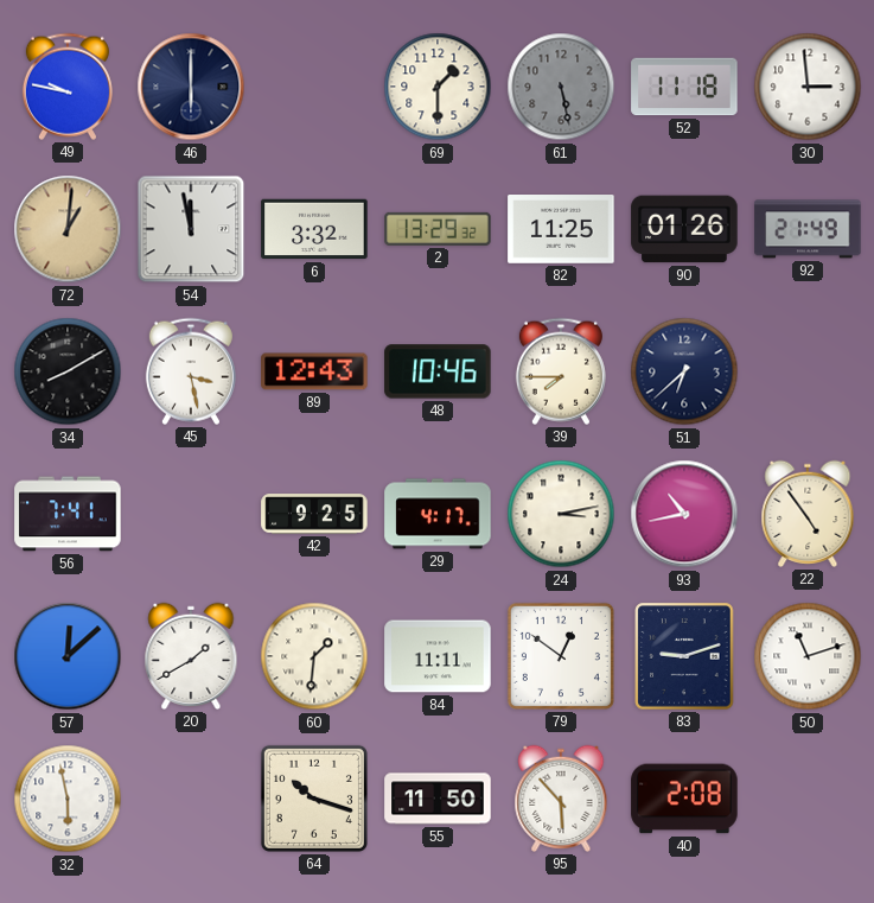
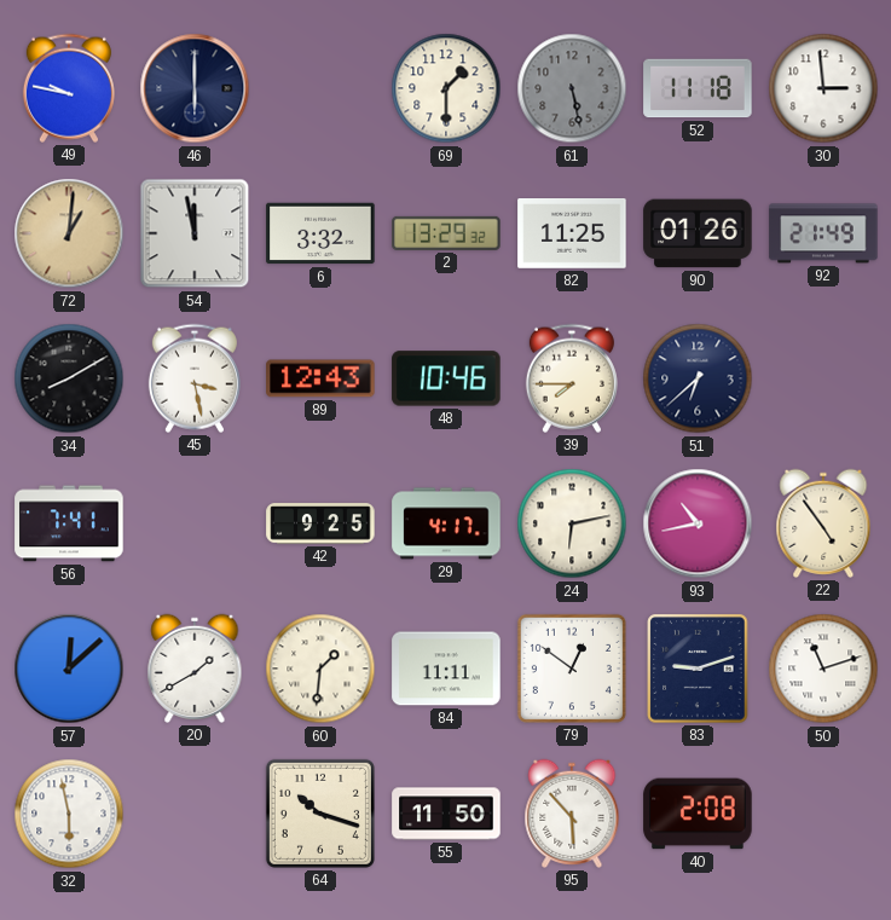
24: 3:13 -> 6:13
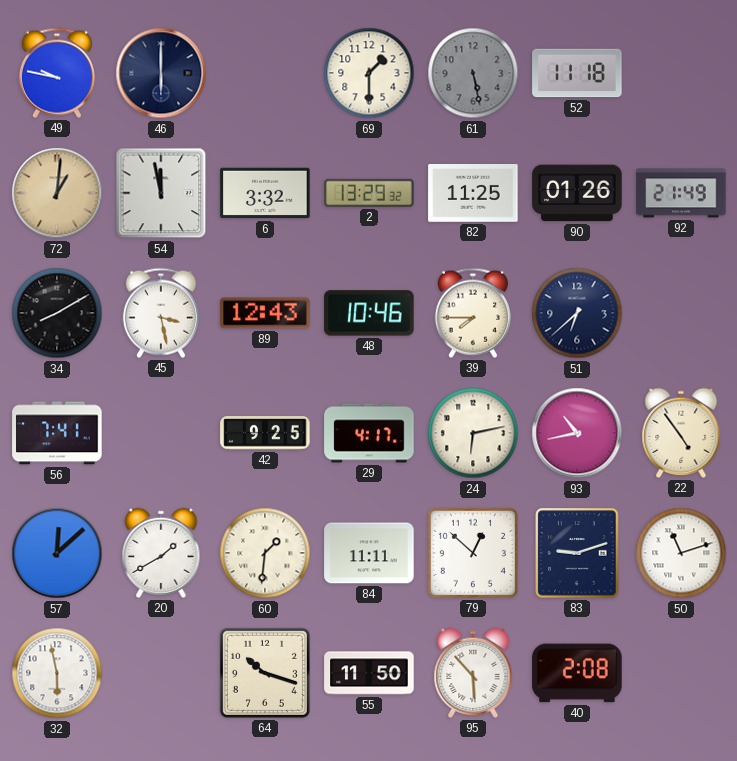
30: 2:59 -> none
79: 12:51 -> 12:52
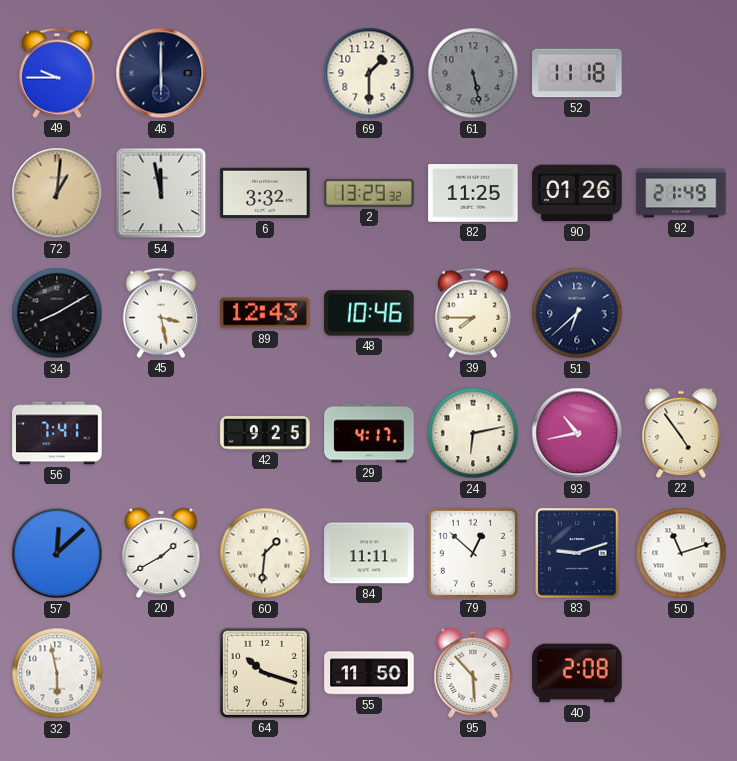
49: 9:47 -> 9:45
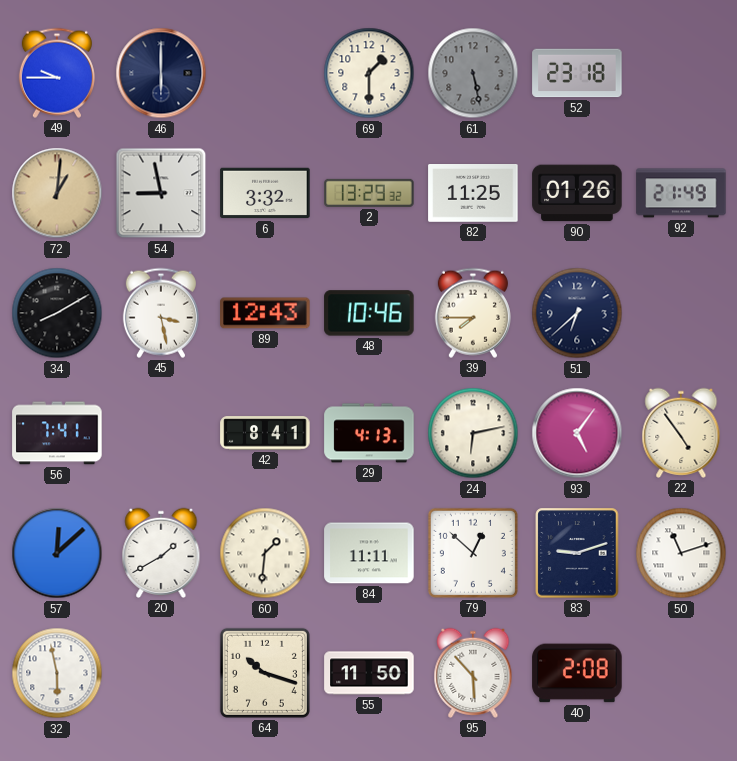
52: 11:18 -> 23:18
54: 11:58 -> 8:58
42: 9:25 -> 8:41
29: 4:17 -> 4:13
93: 10:43 -> 5:06
